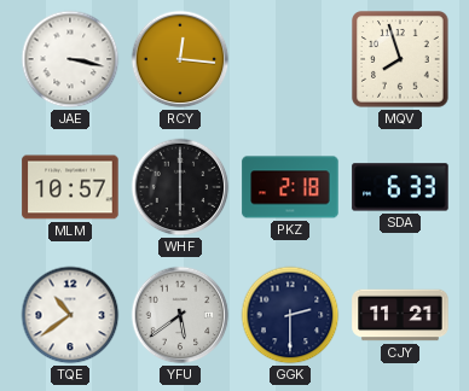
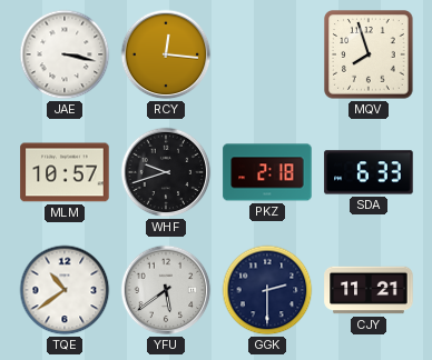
WHF: 6:00 -> 9:42
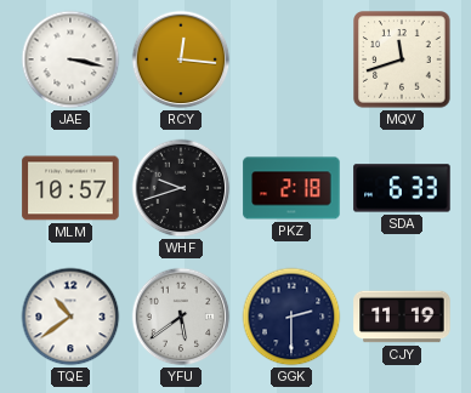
MQV: 7:57 -> 11:42
CJY: 11:21 -> 11:19
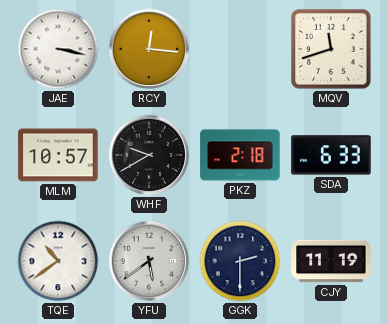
WHF: 9:42 -> 9:40
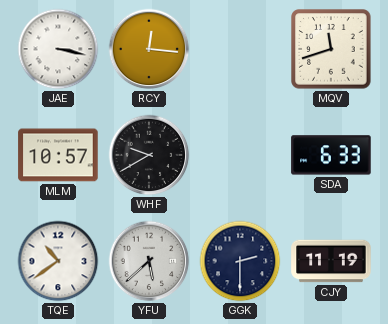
PKZ: 2:18 -> none
YFU: 5:39 -> 5:38
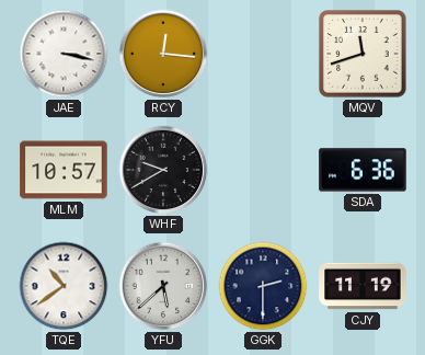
SDA: 6:33 -> 6:36
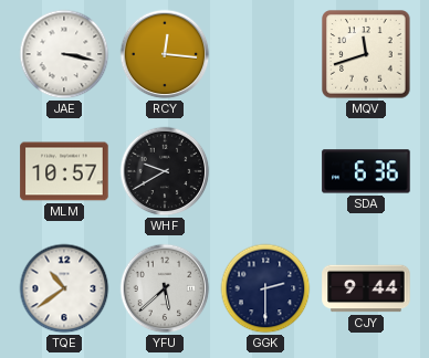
CJY: 11:19 -> 9:44
